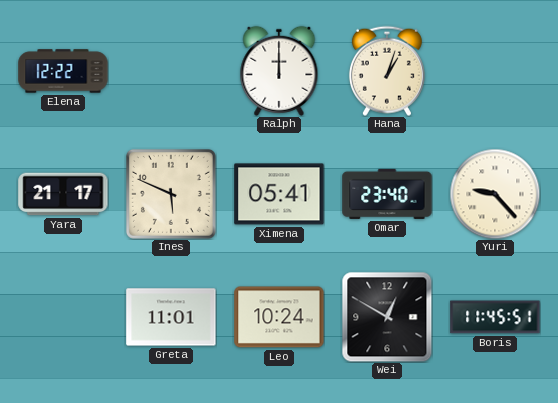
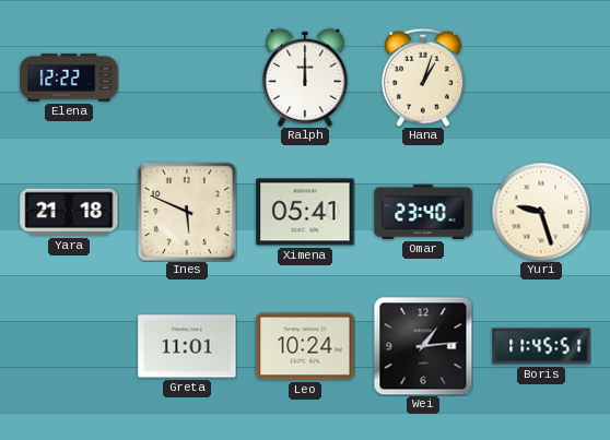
Yara: 21:17 -> 21:18
Yuri: 9:23 -> 9:27
Wei: 12:50 -> 1:14
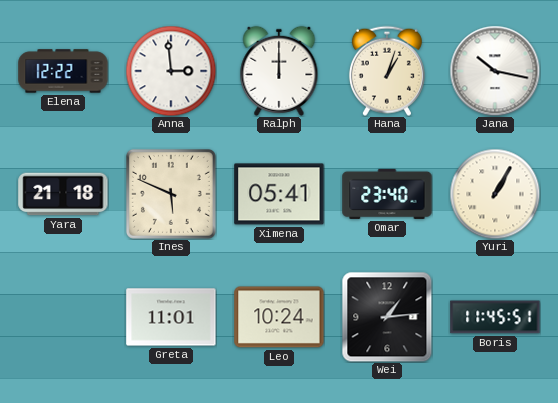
Anna: none -> 2:59
Jana: none -> 10:17
Yuri: 9:27 -> 1:05
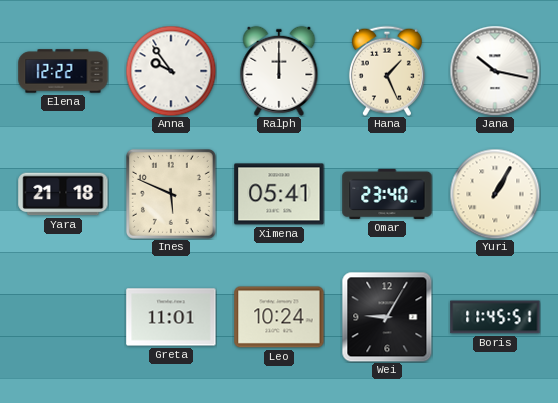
Anna: 2:59 -> 9:54
Hana: 1:03 -> 1:26
Wei: 1:14 -> 9:05
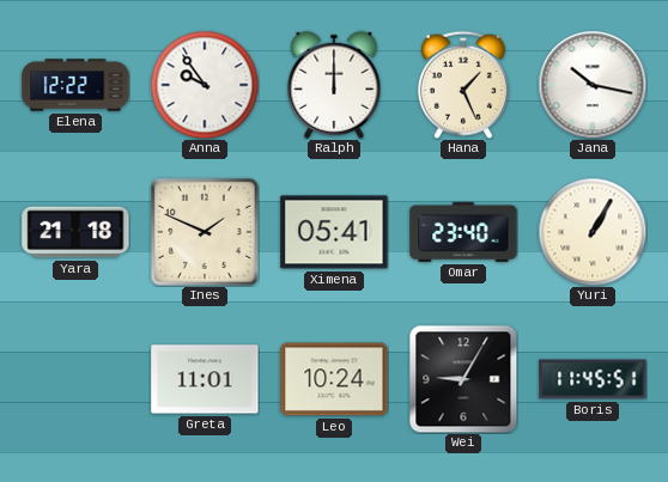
Ines: 5:49 -> 1:49
